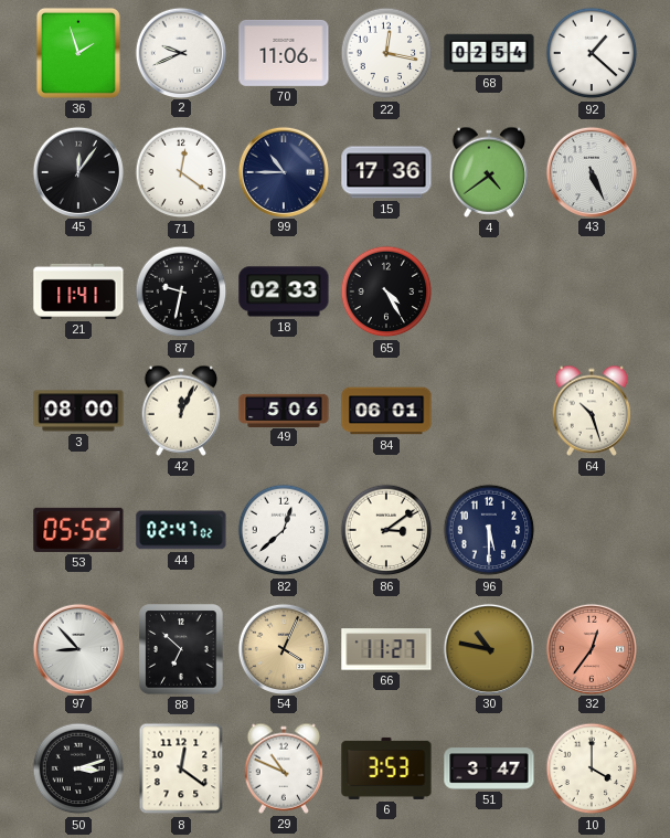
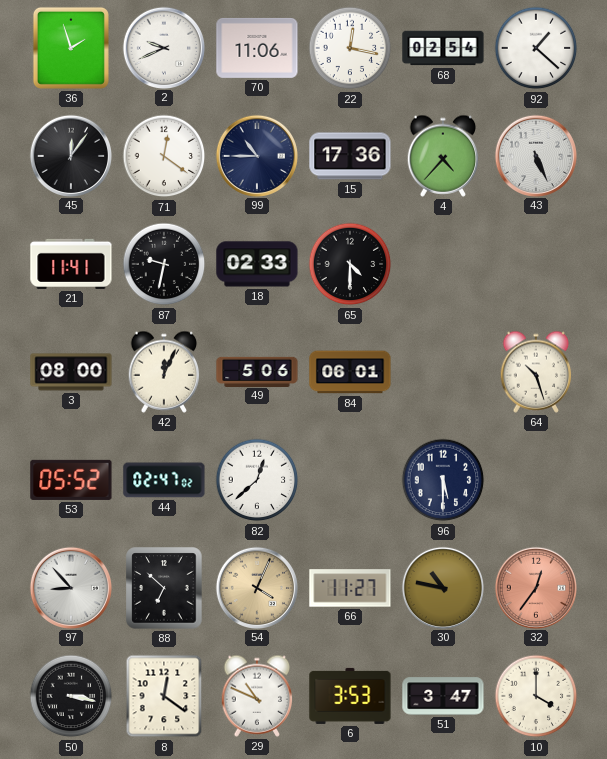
4: 4:39 -> 4:37
65: 4:25 -> 4:30
86: 3:09 -> none
50: 3:12 -> 3:17
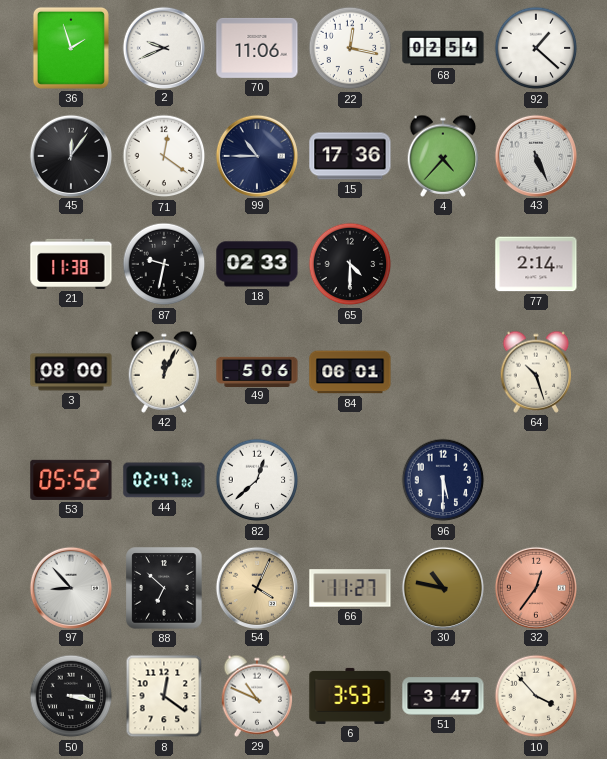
21: 11:41 -> 11:38
77: none -> 2:14
10: 4:00 -> 3:53
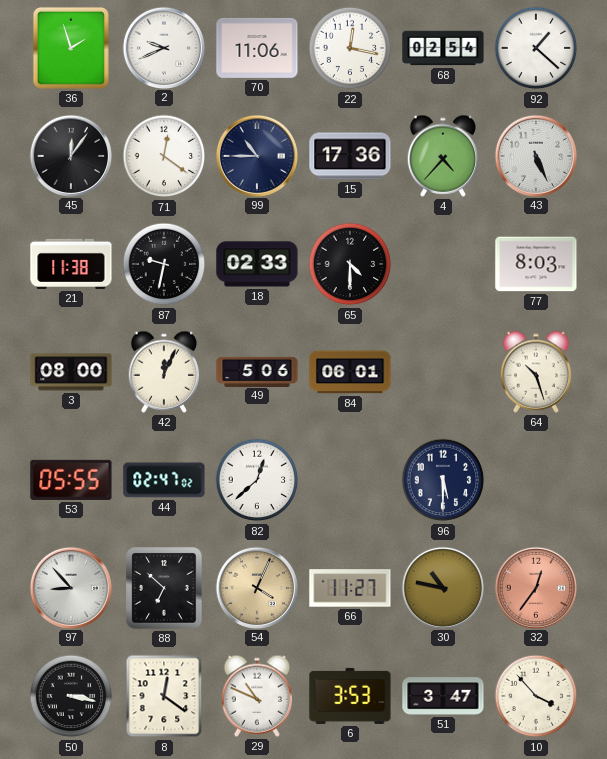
77: 2:14 -> 8:03
53: 05:52 -> 05:55
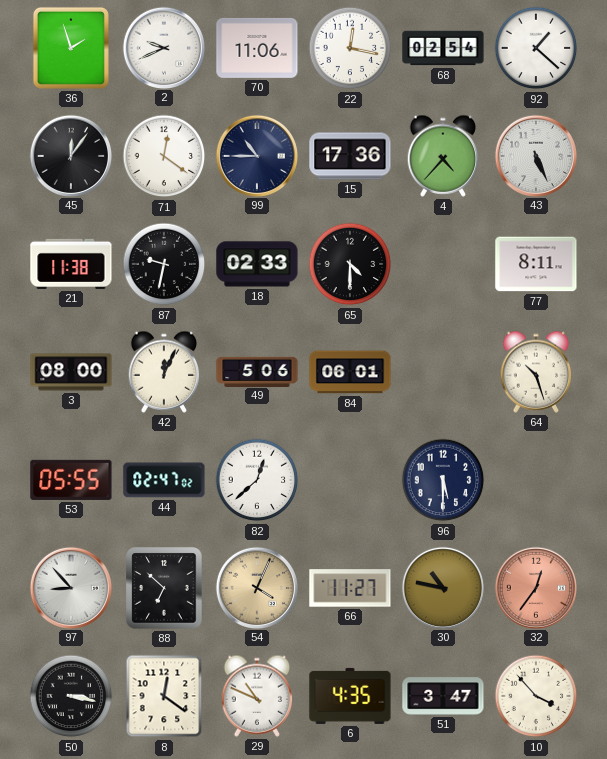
77: 8:03 -> 8:11
6: 3:53 -> 4:35
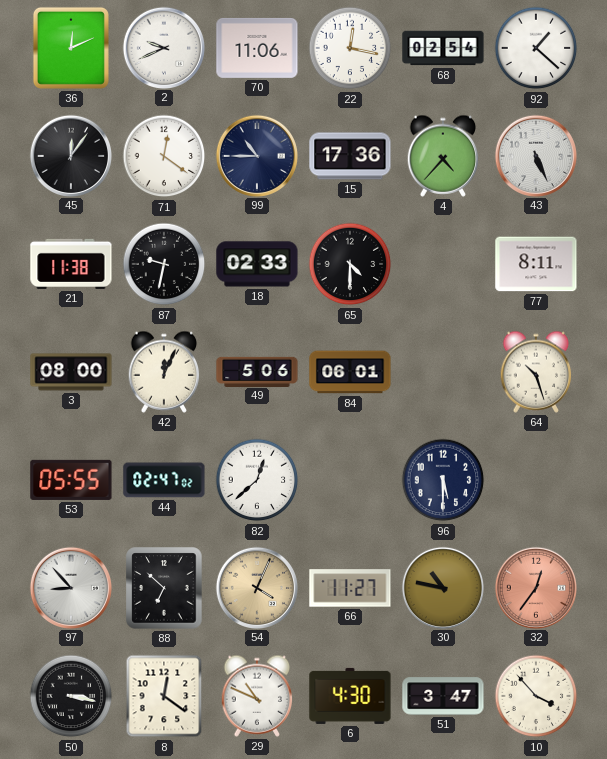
36: 1:57 -> 12:11
6: 4:35 -> 4:30
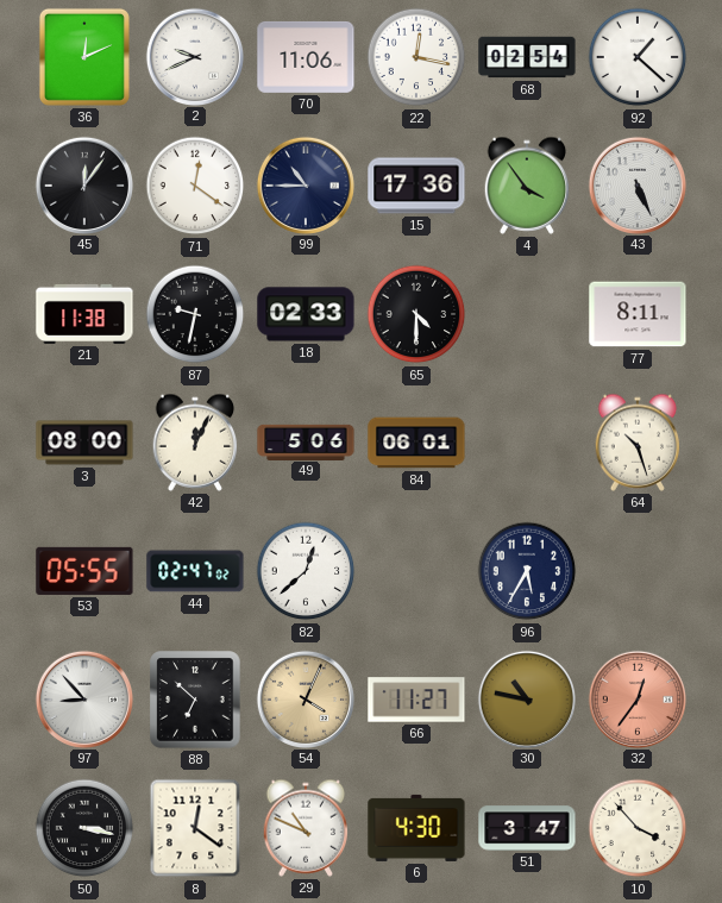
4: 4:37 -> 3:54
96: 5:30 -> 5:35
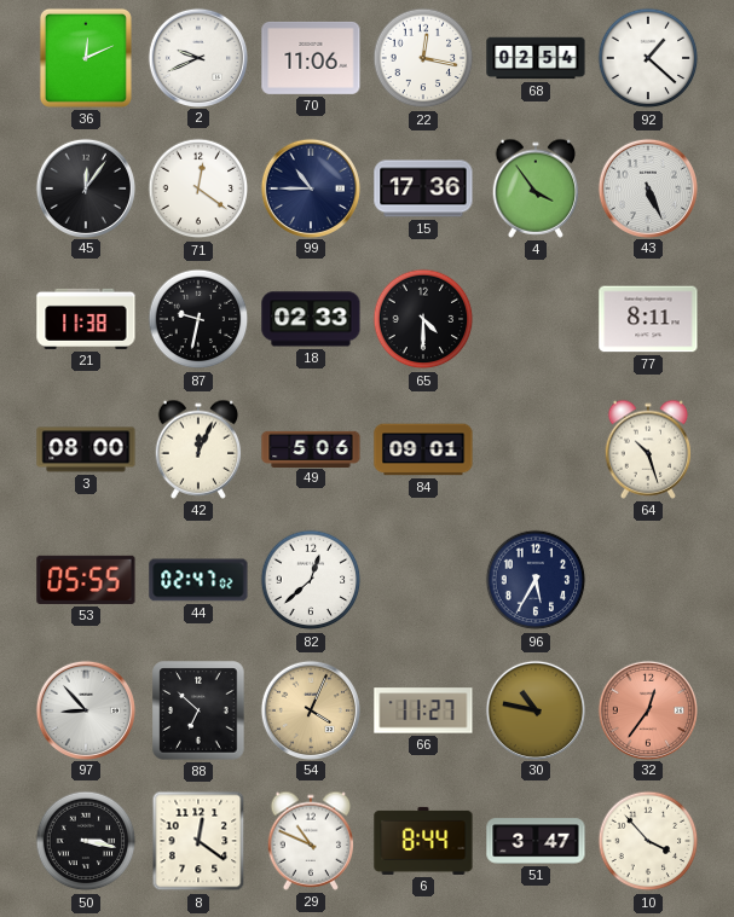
84: 06:01 -> 09:01
6: 4:30 -> 8:44
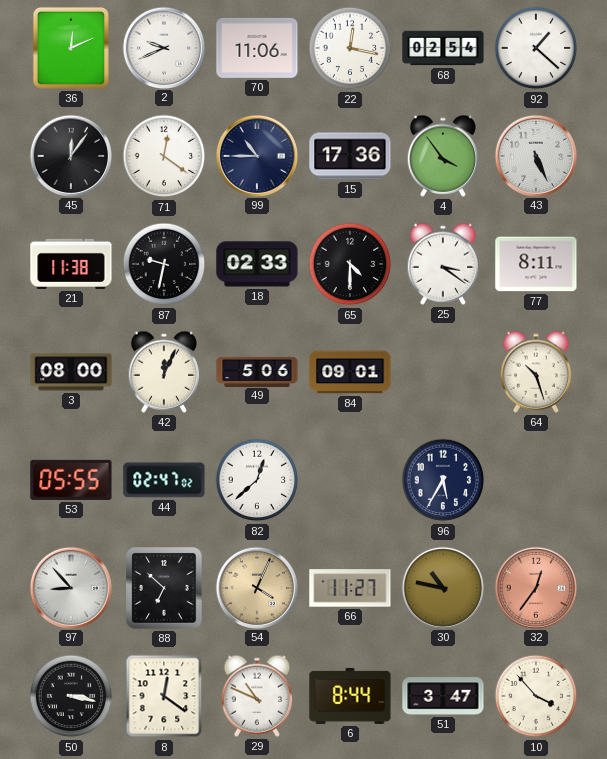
25: none -> 3:21
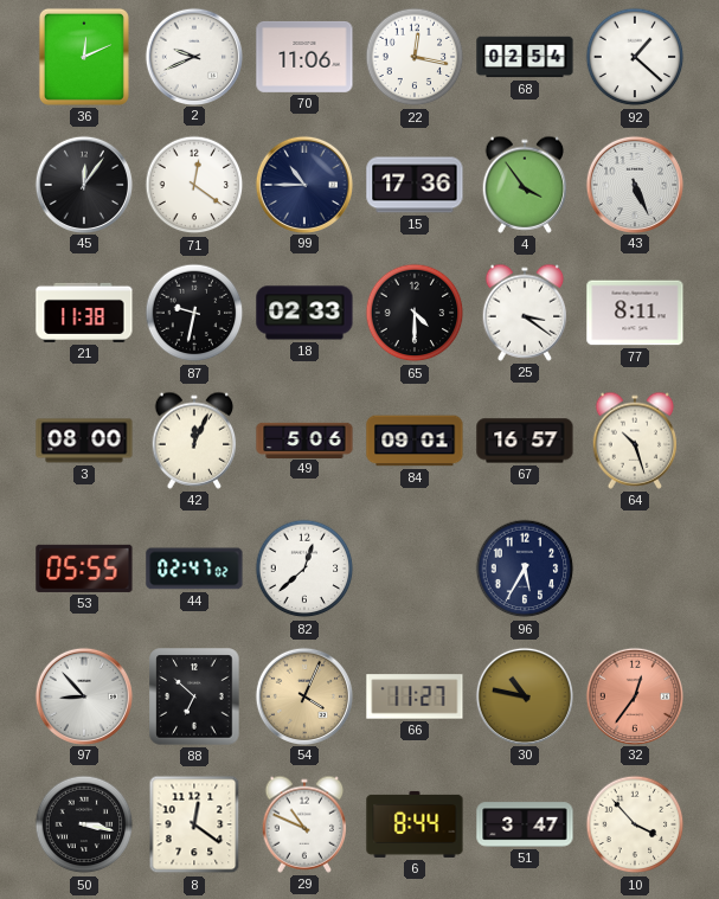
67: none -> 16:57
